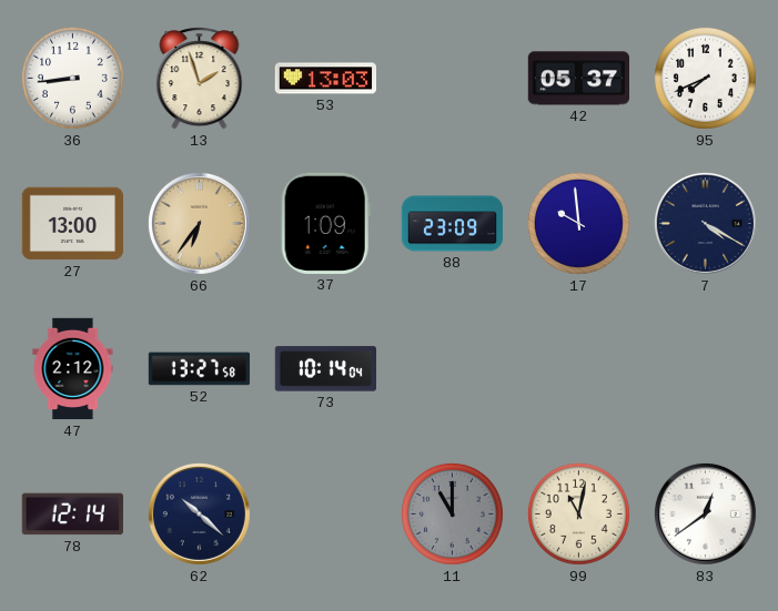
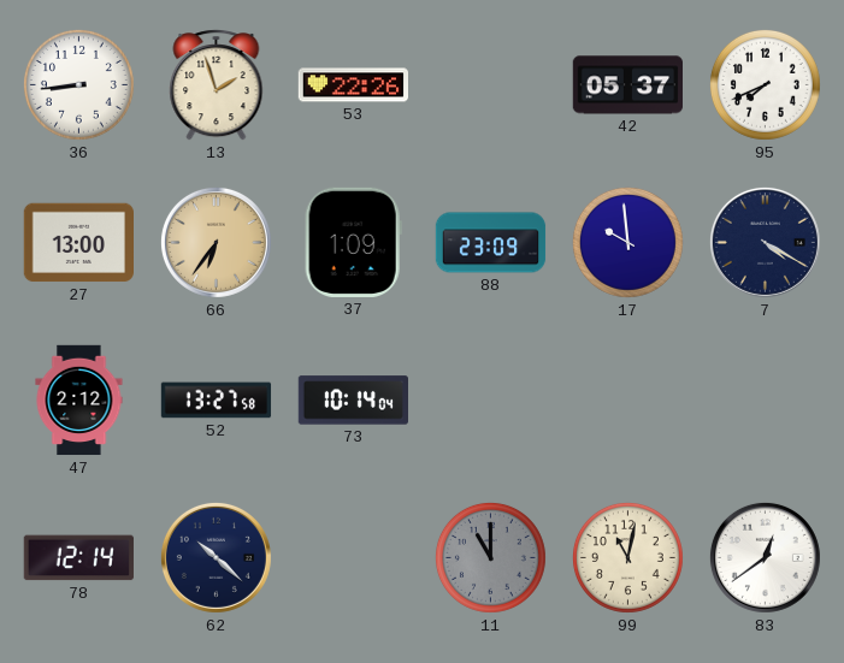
53: 13:03 -> 22:26
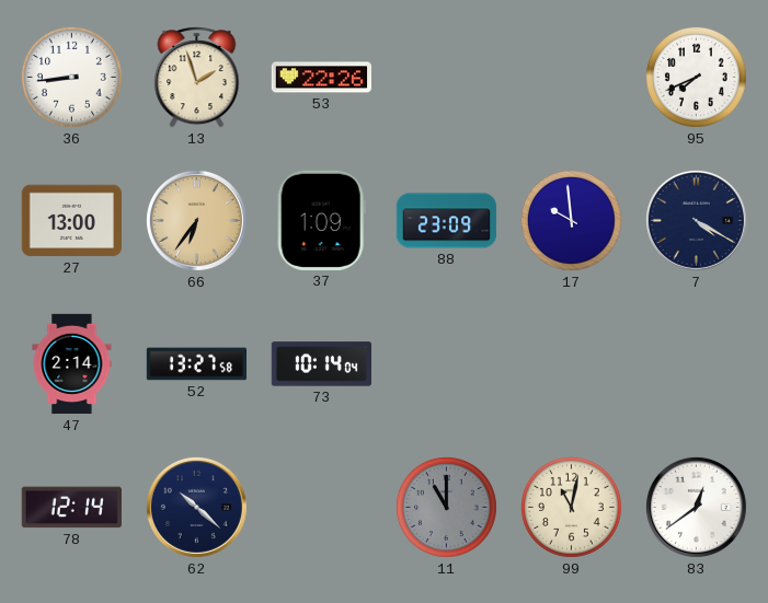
42: 05:37 -> none
47: 2:12 -> 2:14
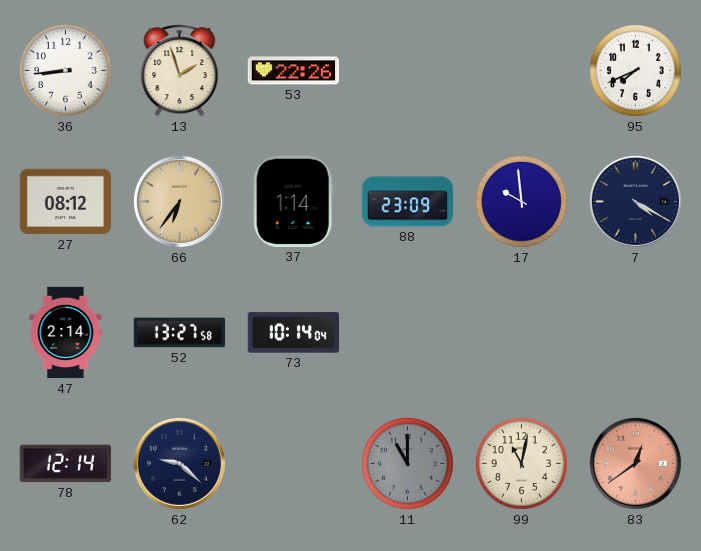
27: 13:00 -> 08:12
37: 1:09 -> 1:14
62: 10:22 -> 9:22
83 dial: white -> salmon
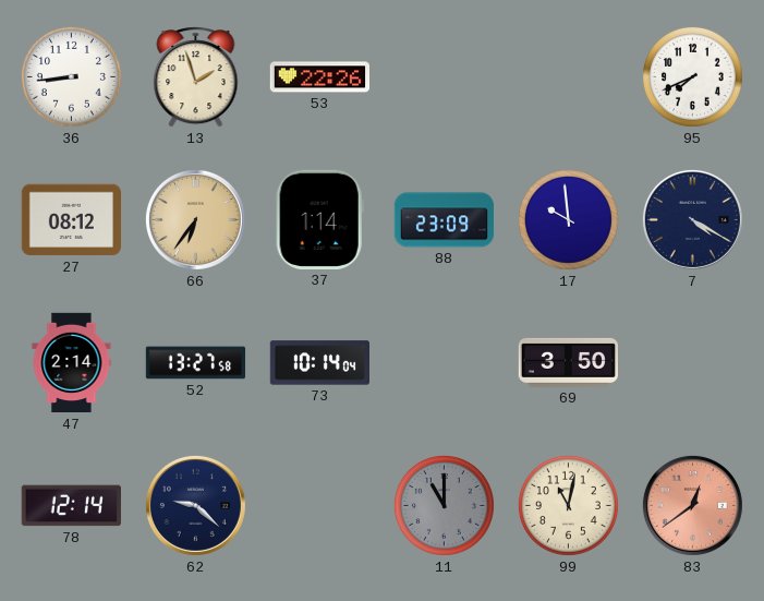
69: none -> 3:50
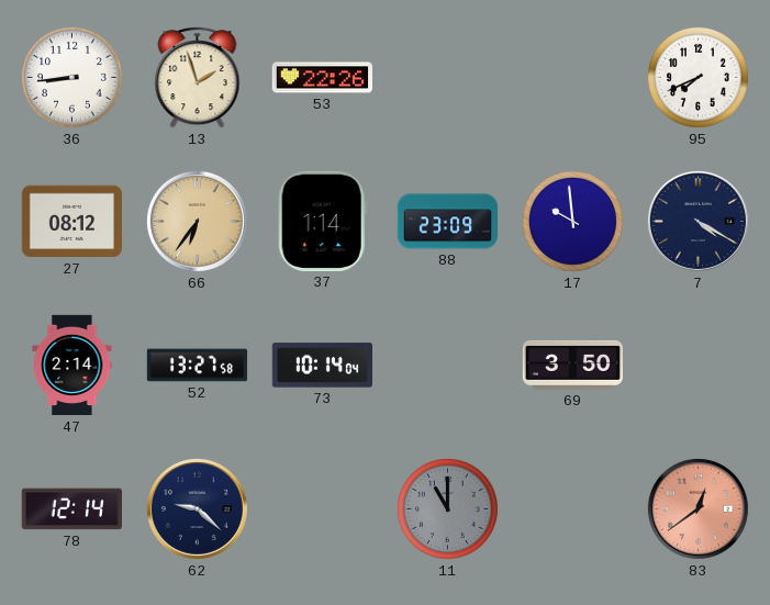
99: 11:02 -> none
